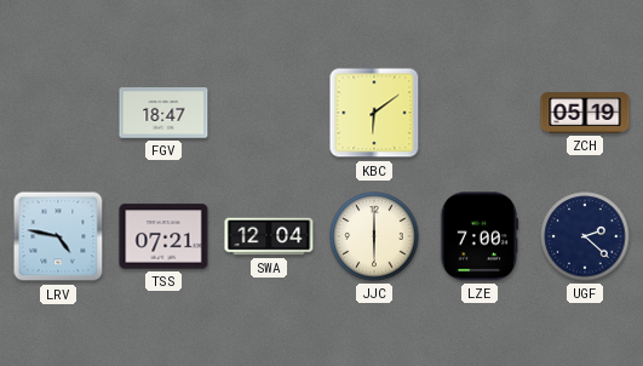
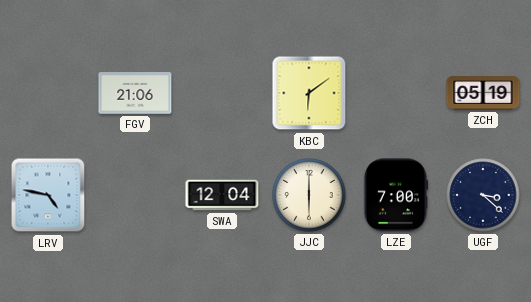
FGV: 18:47 -> 21:06
TSS: 07:21 -> none
UGF: 2:22 -> 3:22
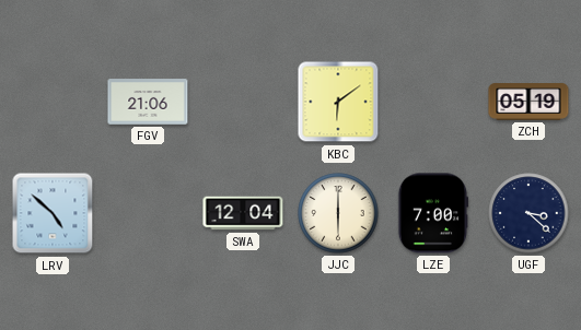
LRV: 4:47 -> 4:52
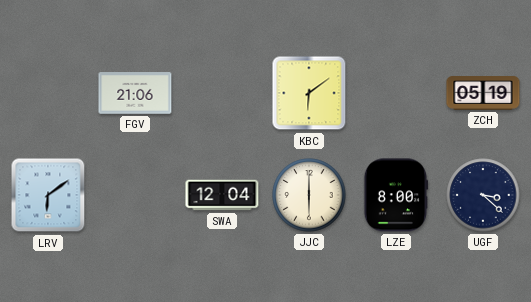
LRV: 4:52 -> 6:09
LZE: 7:00 -> 8:00
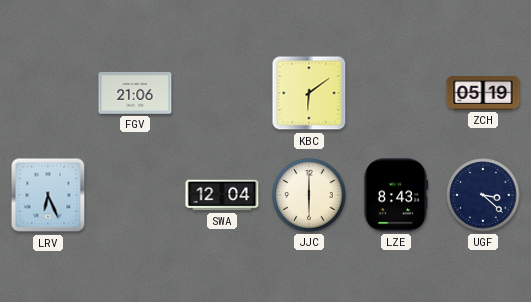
LRV: 6:09 -> 6:26
LZE: 8:00 -> 8:43
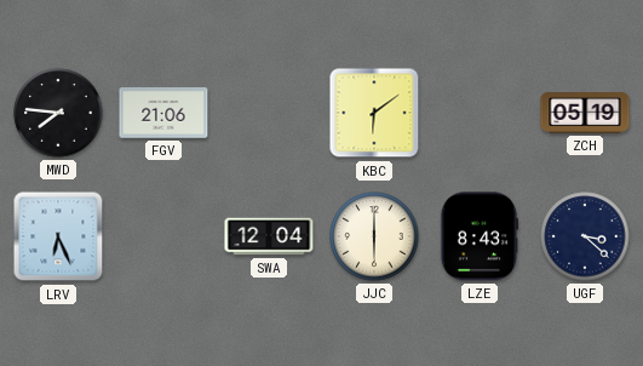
MWD: none -> 7:46
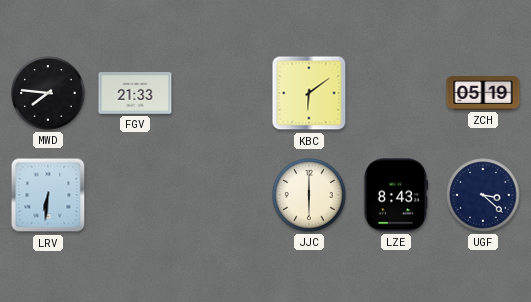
FGV: 21:06 -> 21:33
LRV: 6:26 -> 6:31
SWA: 12:04 -> none
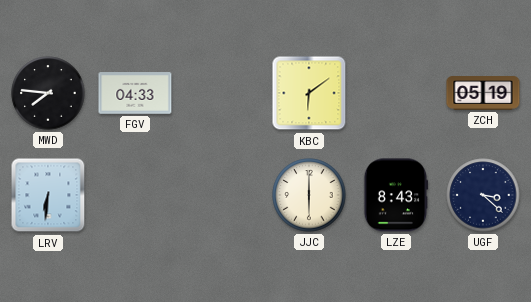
FGV: 21:33 -> 04:33
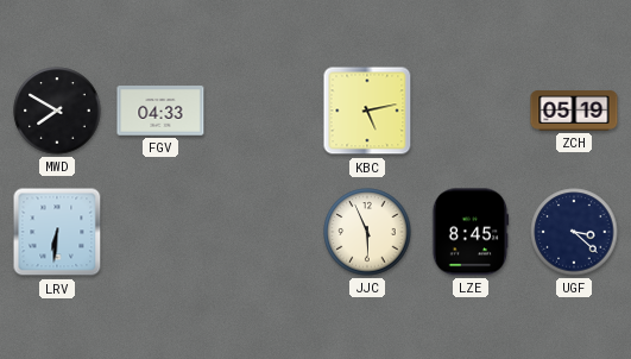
MWD: 7:46 -> 7:50
KBC: 6:09 -> 5:13
JJC: 6:00 -> 5:56
LZE: 8:43 -> 8:45
